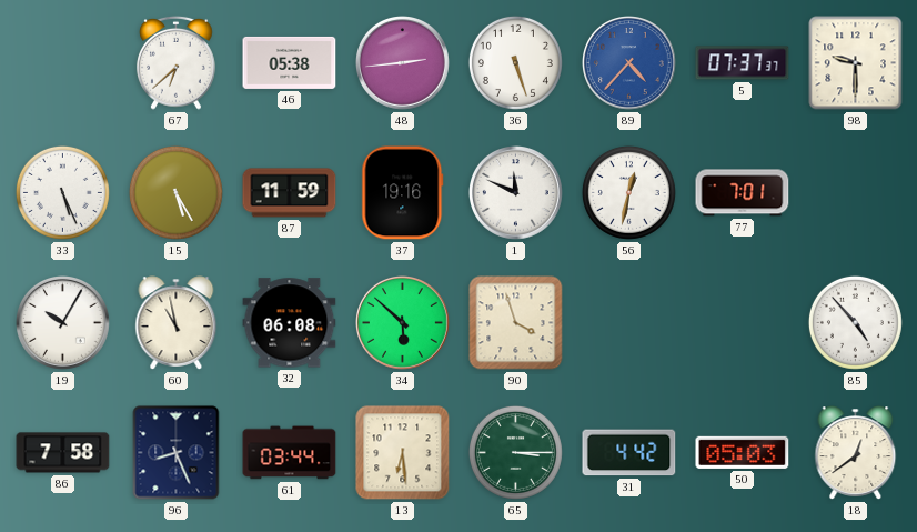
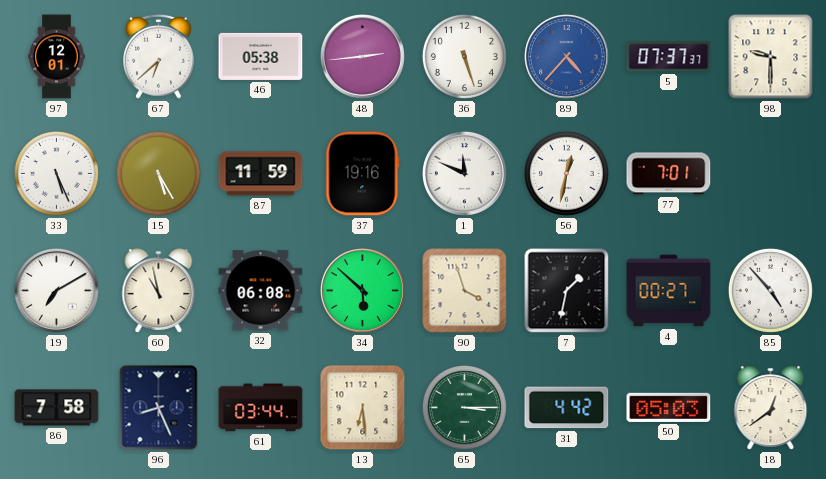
97: none -> 12:01
19: 10:05 -> 7:10
7: none -> 1:32
4: none -> 00:27
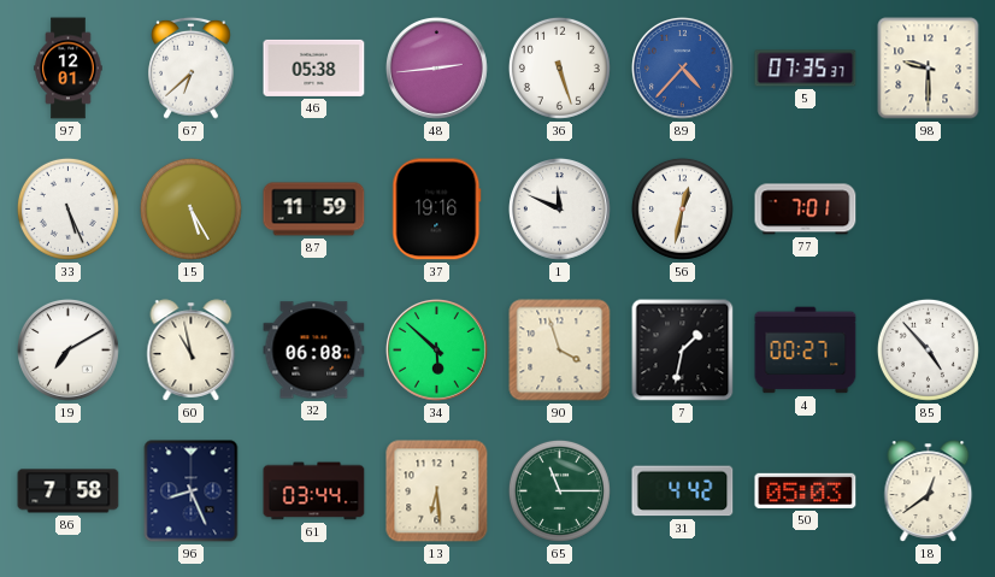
5: 07:37 -> 07:35
65: 3:15 -> 11:15
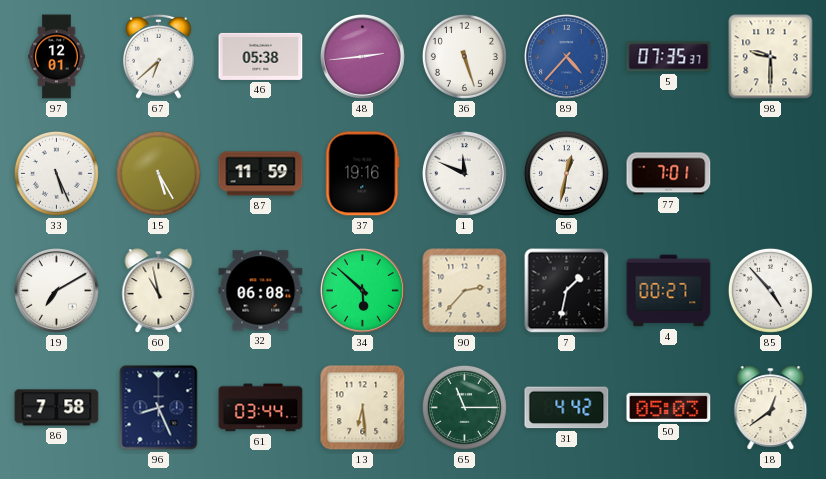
90: 3:57 -> 2:37
